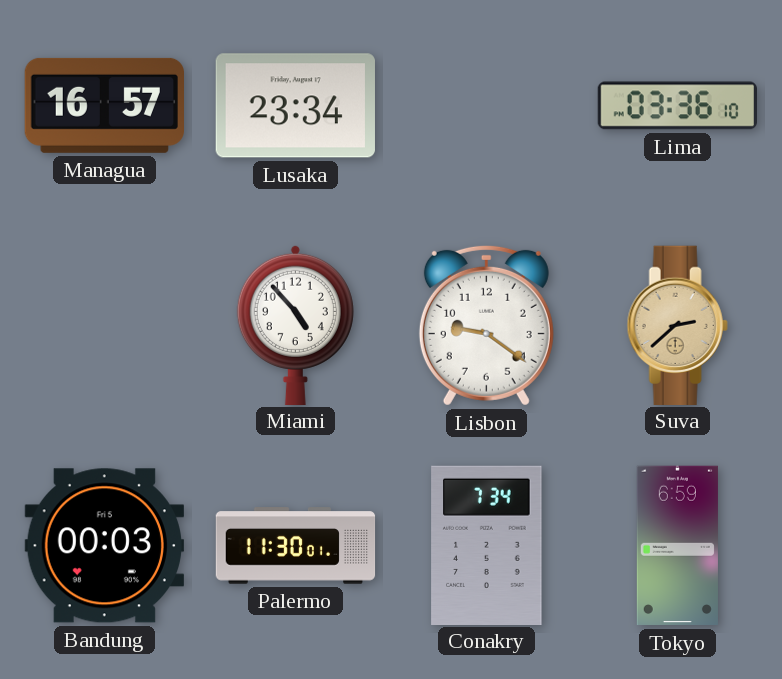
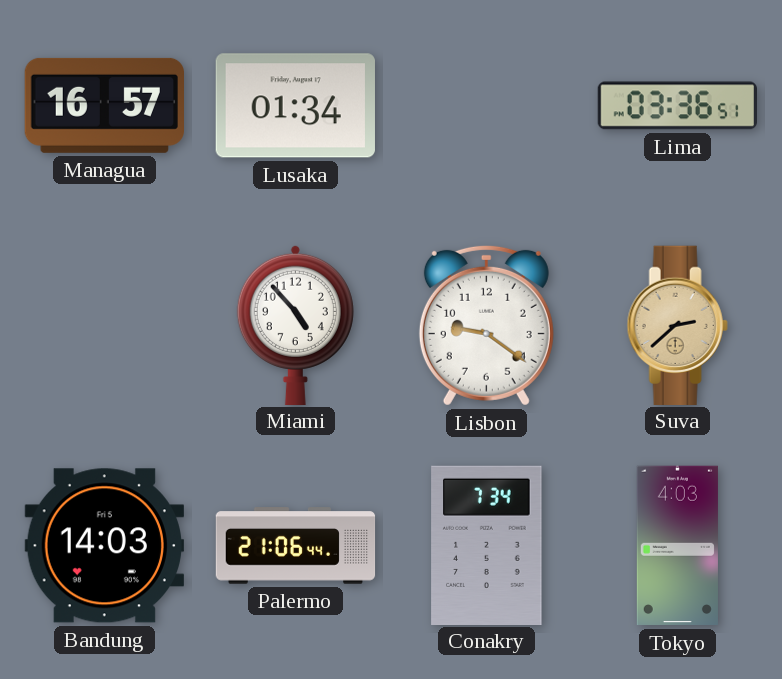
Lusaka: 23:34 -> 01:34
Lima: 03:36:10 -> 03:36:51
Bandung: 00:03 -> 14:03
Palermo: 11:30 -> 21:06
Tokyo: 6:59 -> 4:03
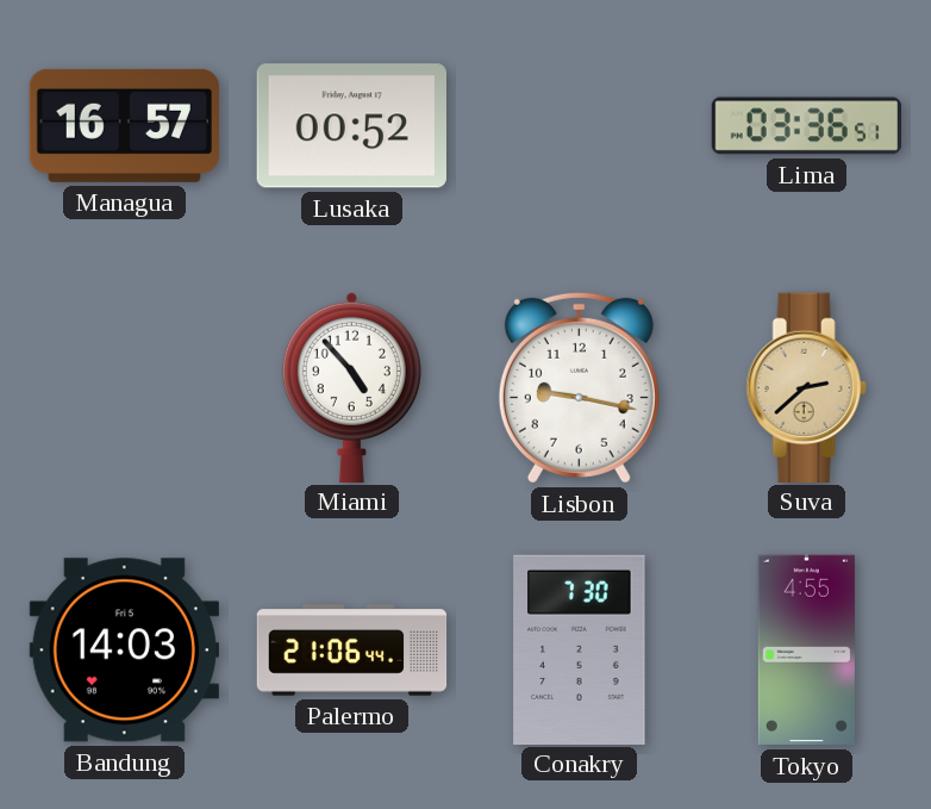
Lusaka: 01:34 -> 00:52
Lisbon: 9:21 -> 9:17
Conakry: 7:34 -> 7:30
Tokyo: 4:03 -> 4:55
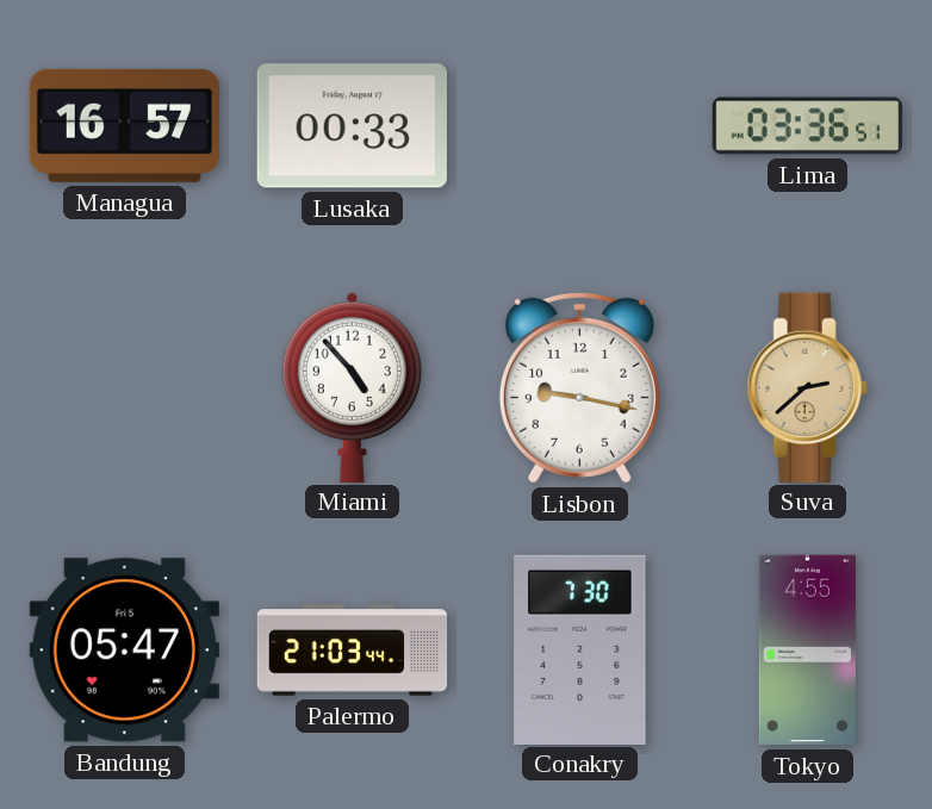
Lusaka: 00:52 -> 00:33
Bandung: 14:03 -> 05:47
Palermo: 21:06 -> 21:03
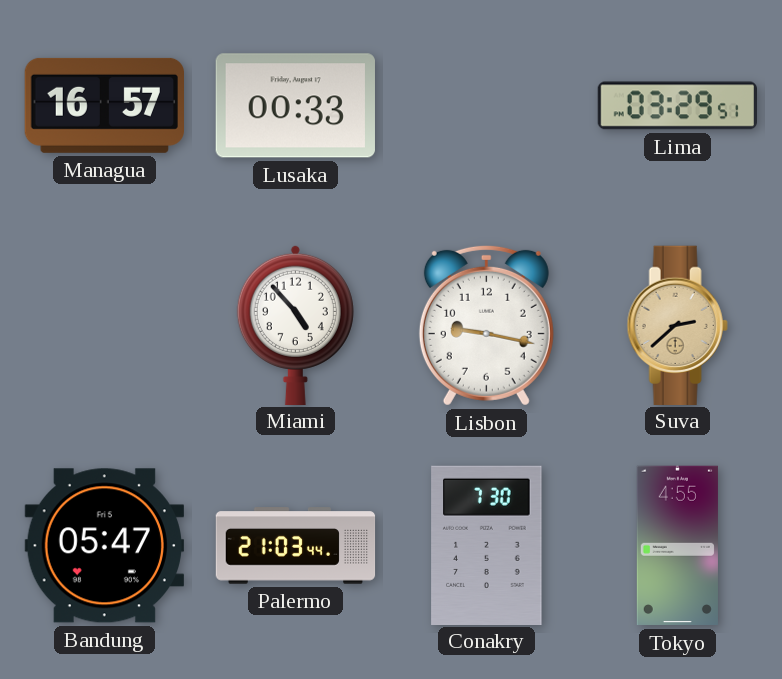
Lima: 03:36 -> 03:29
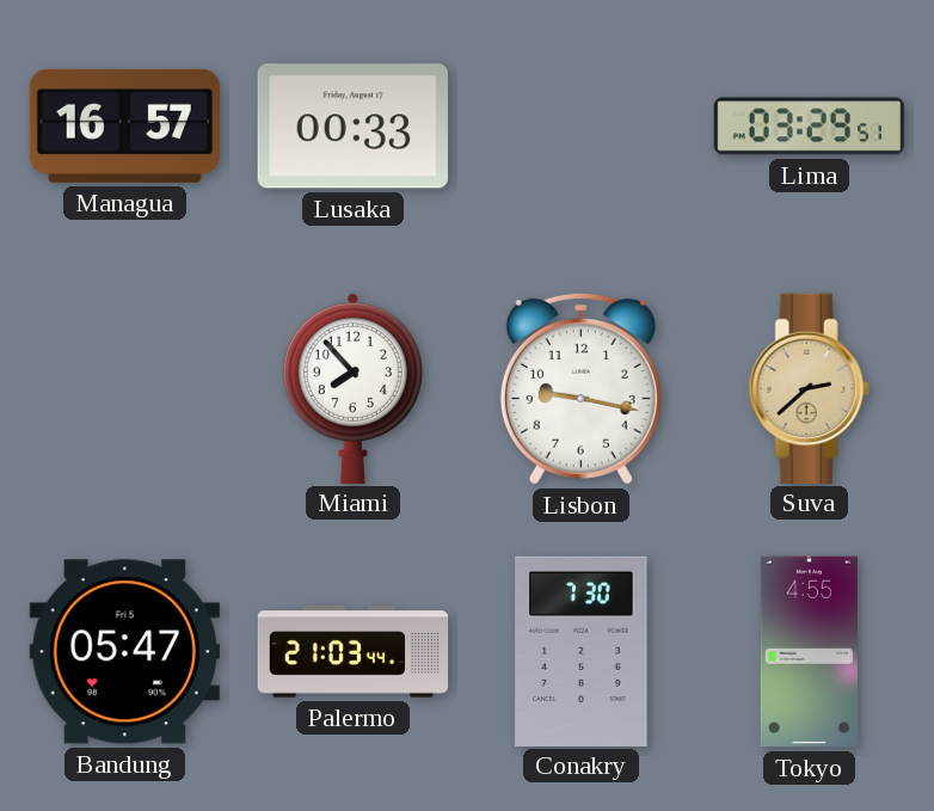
Miami: 4:53 -> 7:53
